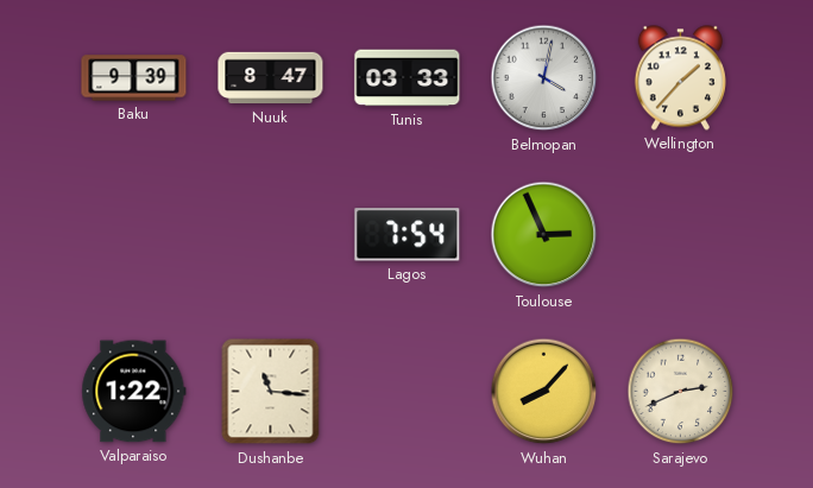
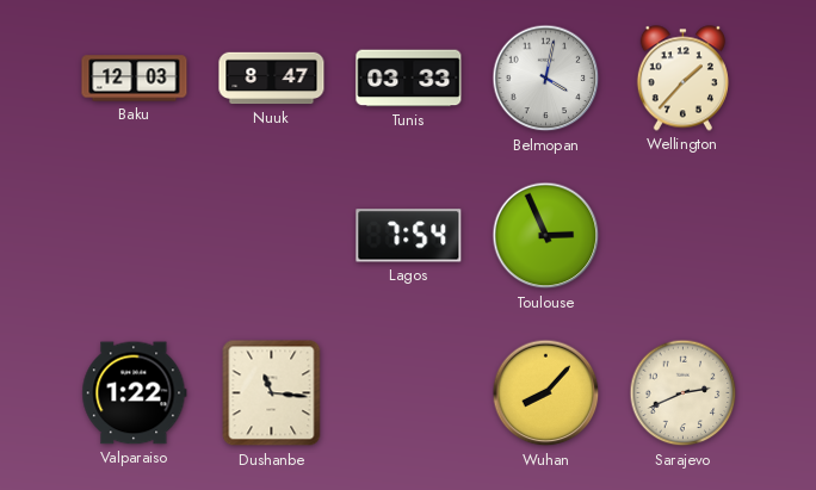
Baku: 9:39 -> 12:03
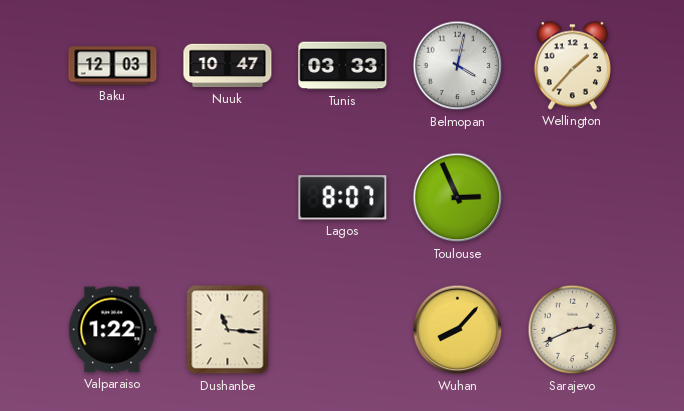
Nuuk: 8:47 -> 10:47
Lagos: 7:54 -> 8:07
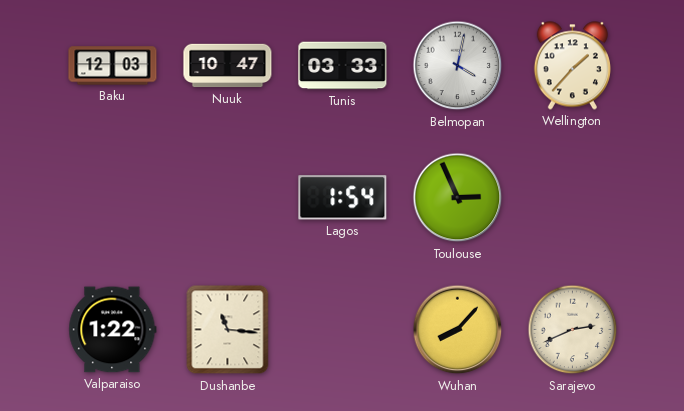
Lagos: 8:07 -> 1:54
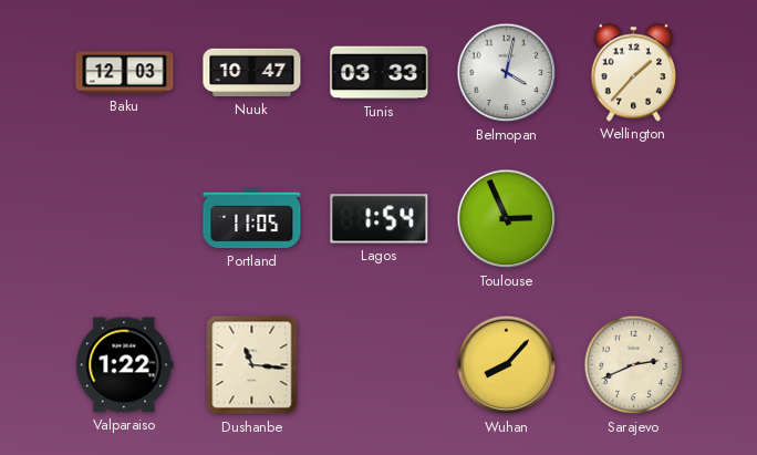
Portland: none -> 11:05
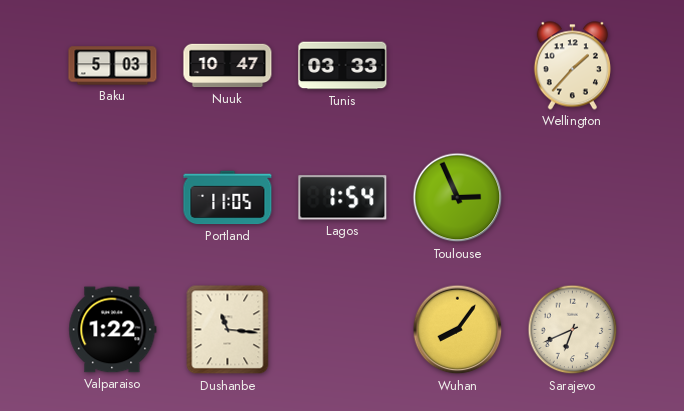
Baku: 12:03 -> 5:03
Belmopan: 4:02 -> none
Wuhan: 8:07 -> 8:06
Sarajevo: 2:41 -> 6:41
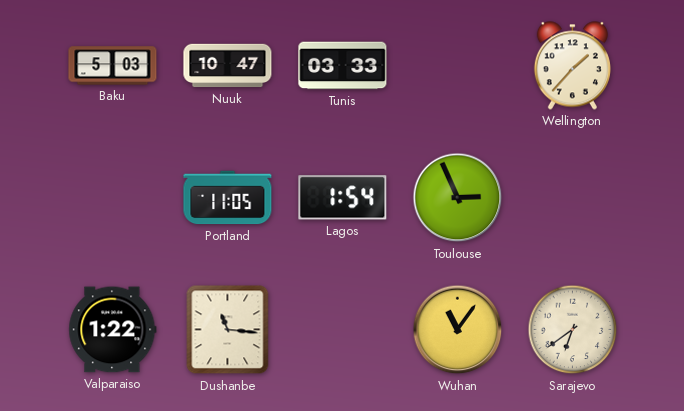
Wuhan: 8:06 -> 11:06
Sarajevo: 6:41 -> 6:39
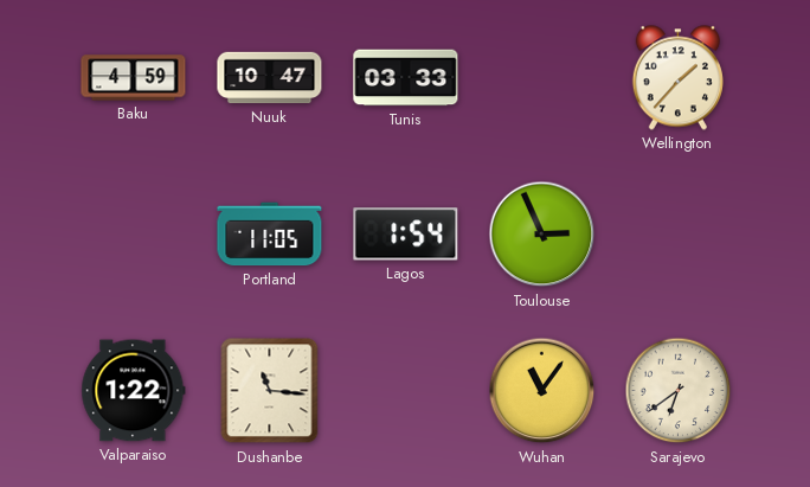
Baku: 5:03 -> 4:59
